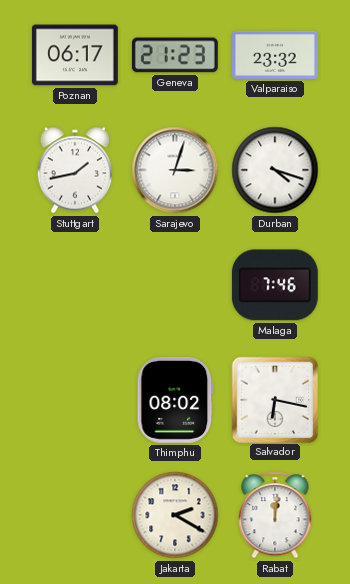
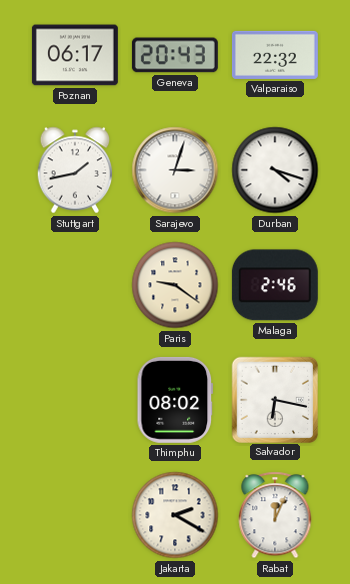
Geneva: 21:23 -> 20:43
Valparaiso: 23:32 -> 22:32
Paris: none -> 9:21
Malaga: 7:46 -> 2:46
Rabat: 12:01 -> 12:04
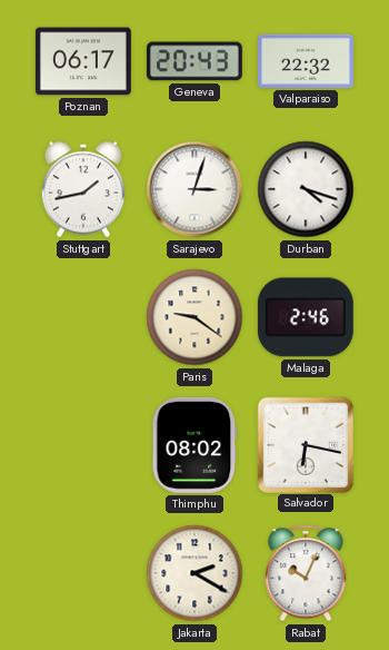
Rabat: 12:04 -> 10:04
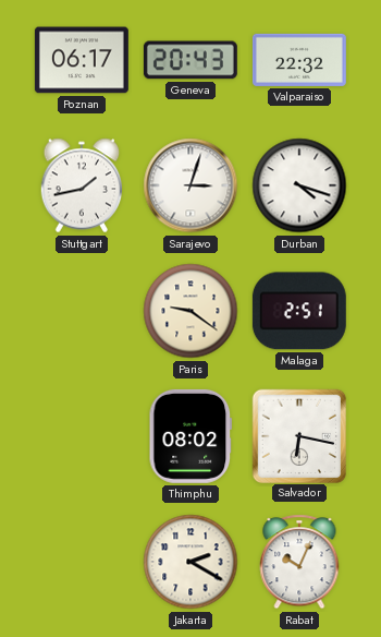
Malaga: 2:46 -> 2:51
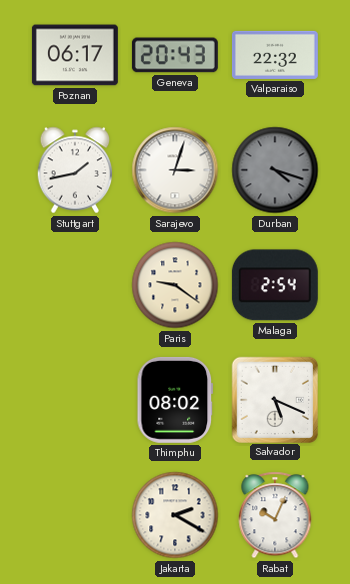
Durban dial: white -> grey
Malaga: 2:51 -> 2:54
Salvador: 6:17 -> 5:19
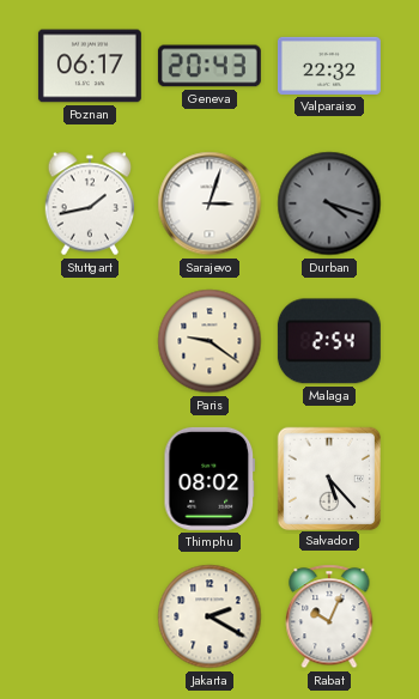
Salvador: 5:19 -> 5:23
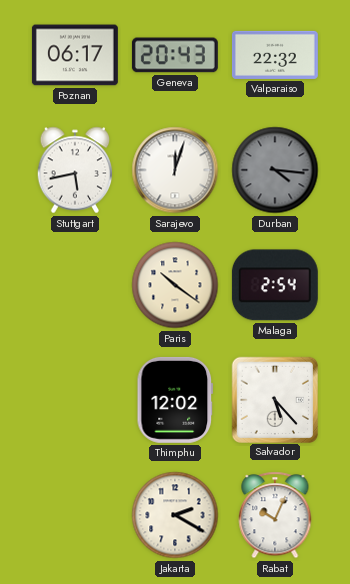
Stuttgart: 1:43 -> 5:43
Sarajevo: 3:03 -> 12:03
Durban: 4:18 -> 4:16
Paris: 9:21 -> 10:21
Thimphu: 08:02 -> 12:02
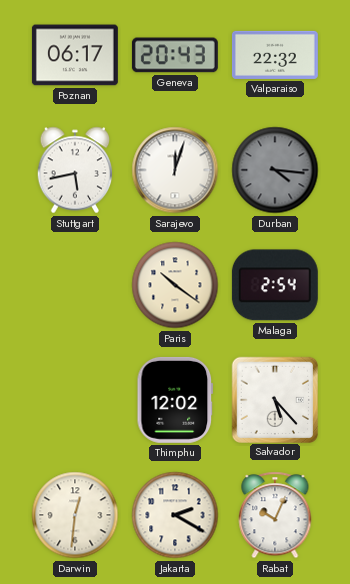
Darwin: none -> 12:31
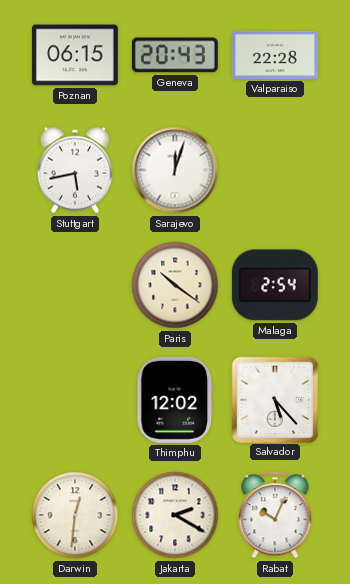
Poznan: 06:17 -> 06:15
Valparaiso: 22:32 -> 22:28
Durban: 4:16 -> none
